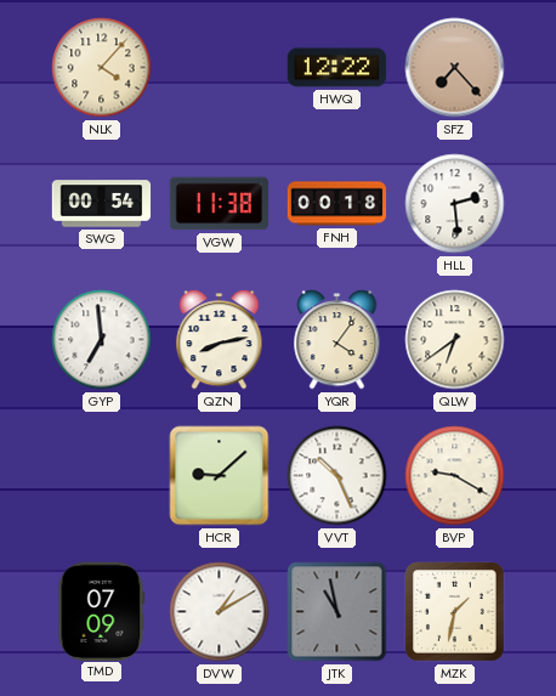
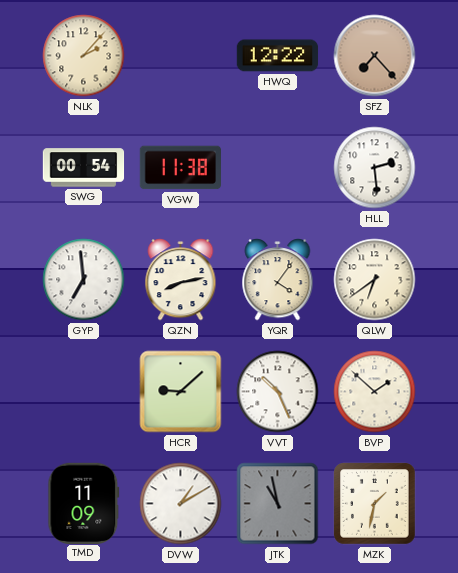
NLK: 4:07 -> 2:07
FNH: 00:18 -> none
BVP: 9:20 -> 1:52
TMD: 07:09 -> 11:09
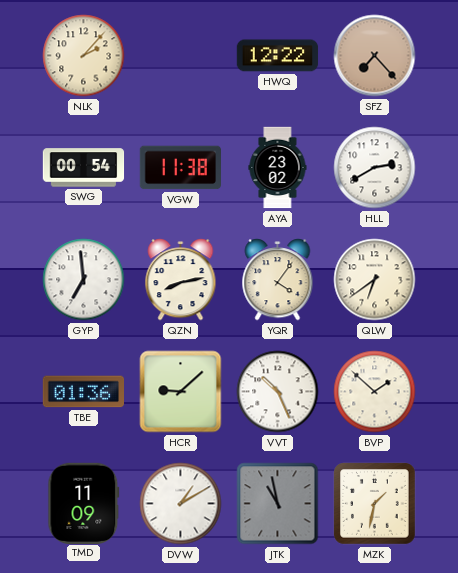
AYA: none -> 23:02
HLL: 2:29 -> 2:40
TBE: none -> 01:36
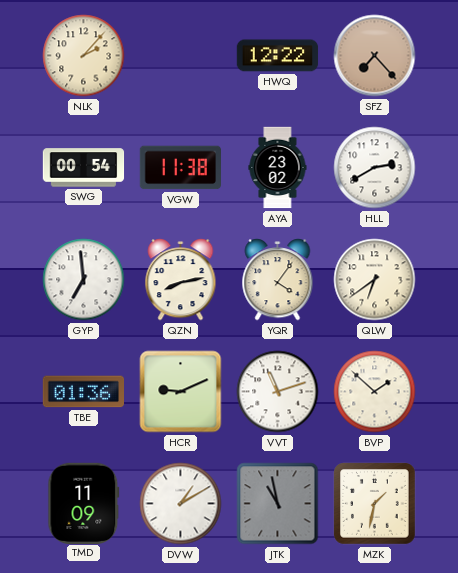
HCR: 9:08 -> 9:11
VVT: 10:26 -> 11:12
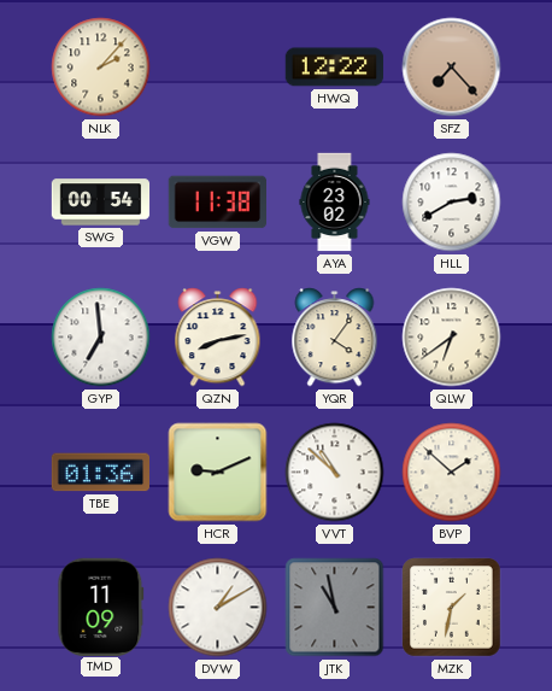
VVT: 11:12 -> 10:52
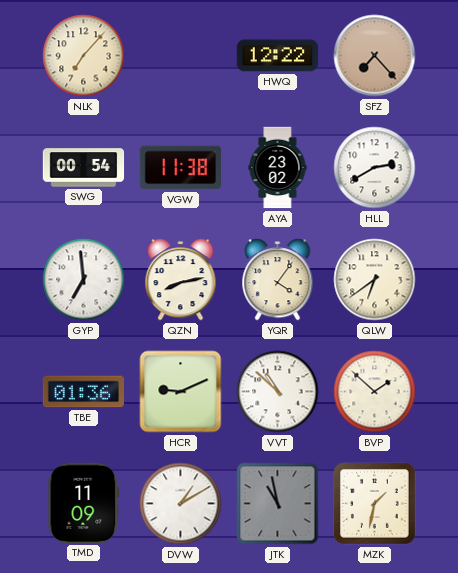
NLK: 2:07 -> 7:07
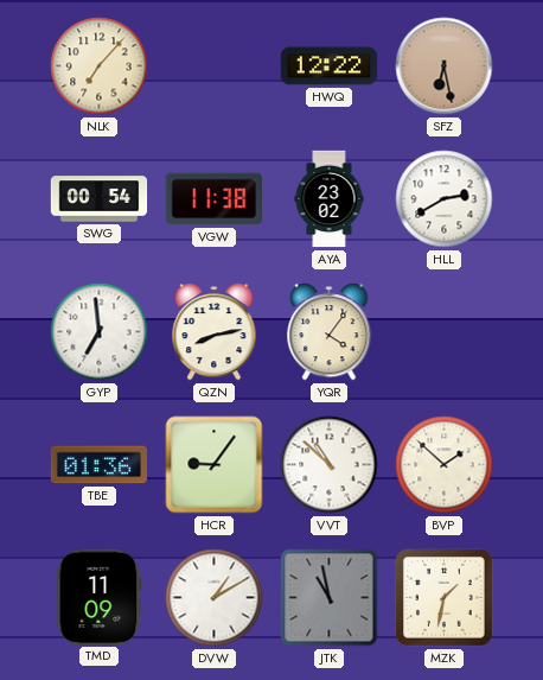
SFZ: 7:23 -> 6:28
QLW: 6:39 -> none
HCR: 9:11 -> 9:06
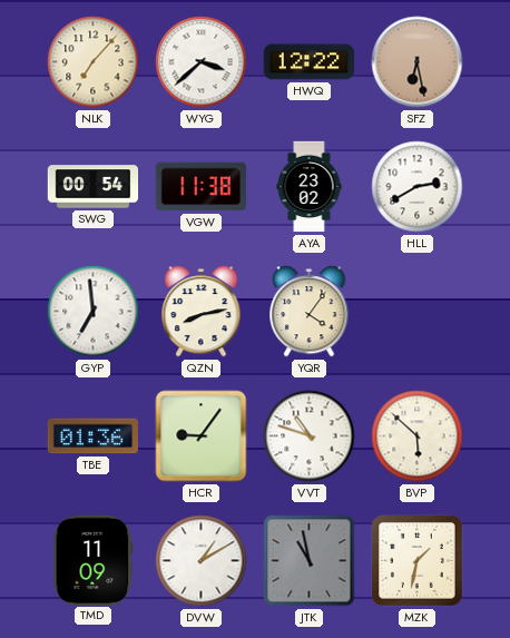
WYG: none -> 3:38
VVT: 10:52 -> 10:48
BVP: 1:52 -> 5:52
